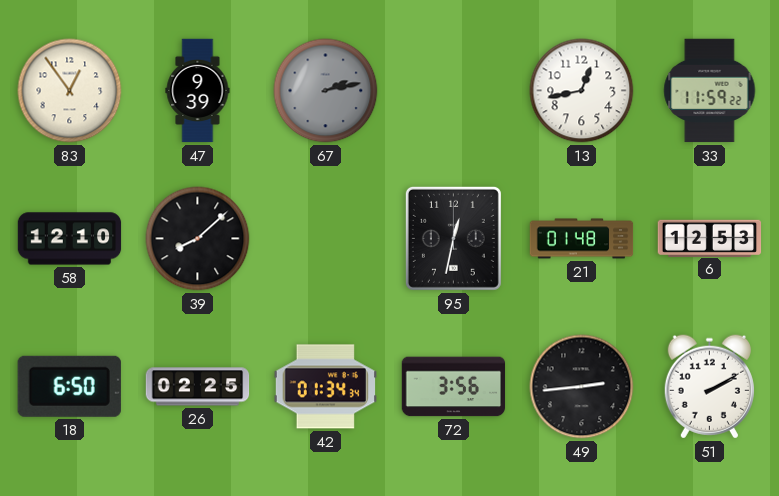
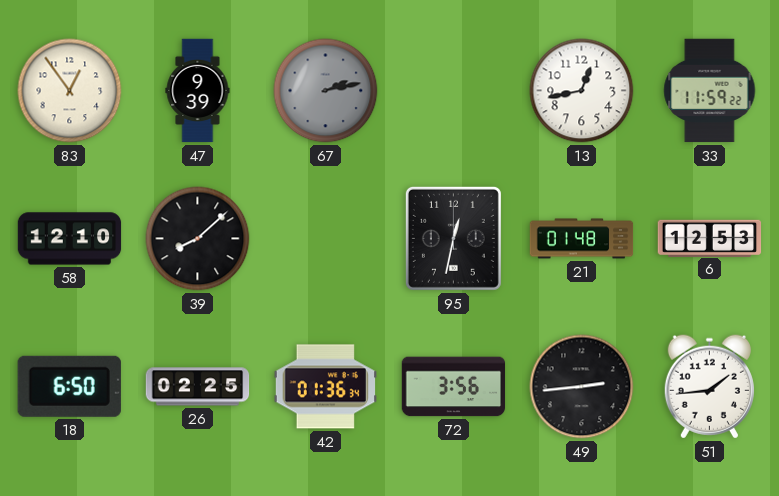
42: 01:34 -> 01:36
51: 2:10 -> 1:44
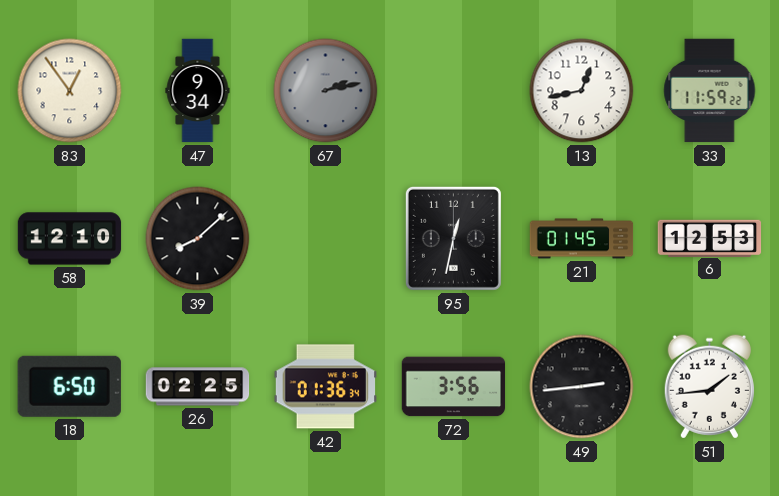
47: 9:39 -> 9:34
21: 01:48 -> 01:45
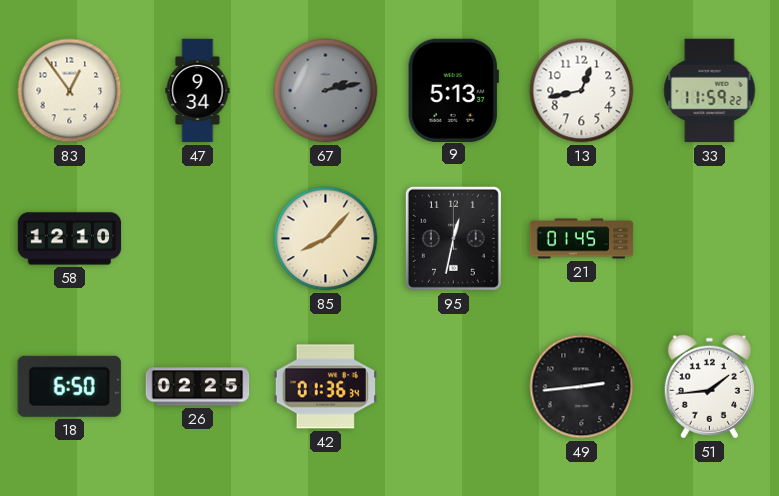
9: none -> 5:13
39: 8:08 -> none
85: none -> 8:07
6: 12:53 -> none
72: 3:56 -> none
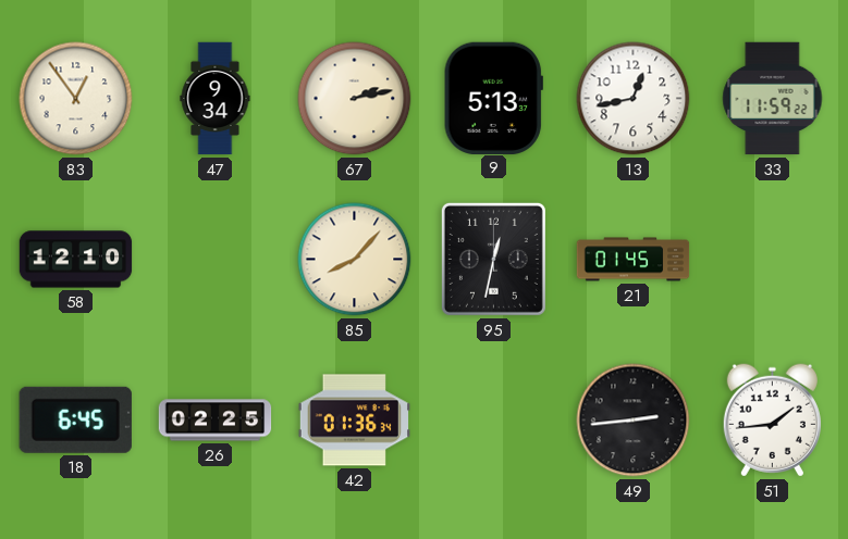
67 dial: grey -> cream
18: 6:50 -> 6:45
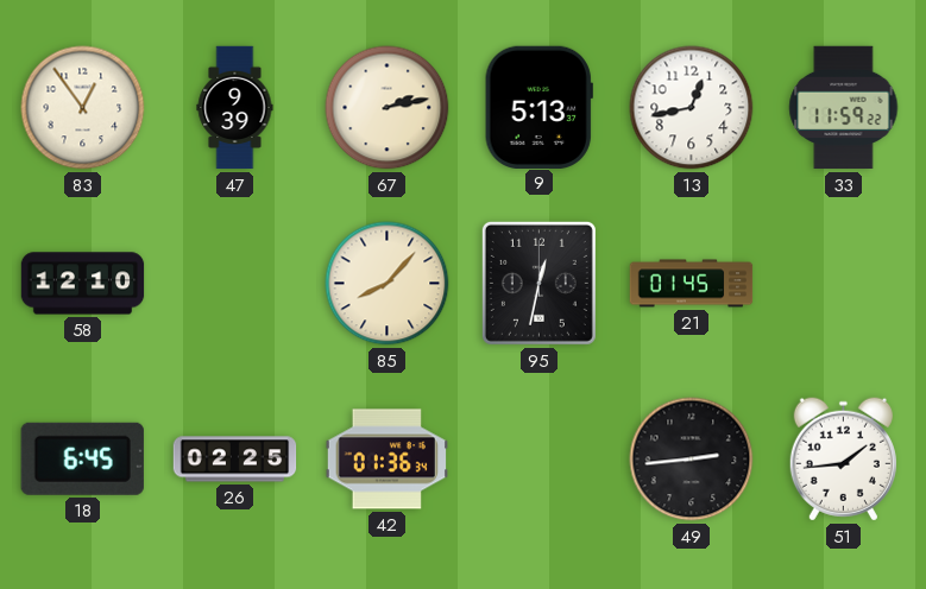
47: 9:34 -> 9:39
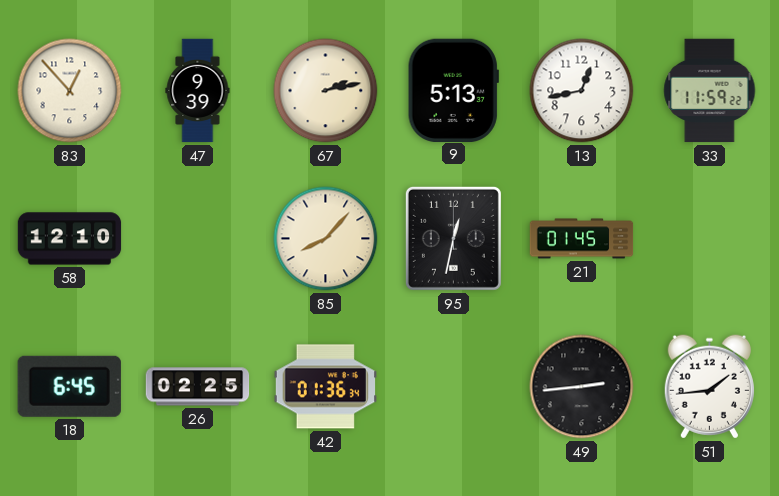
83: 12:54 -> 12:53
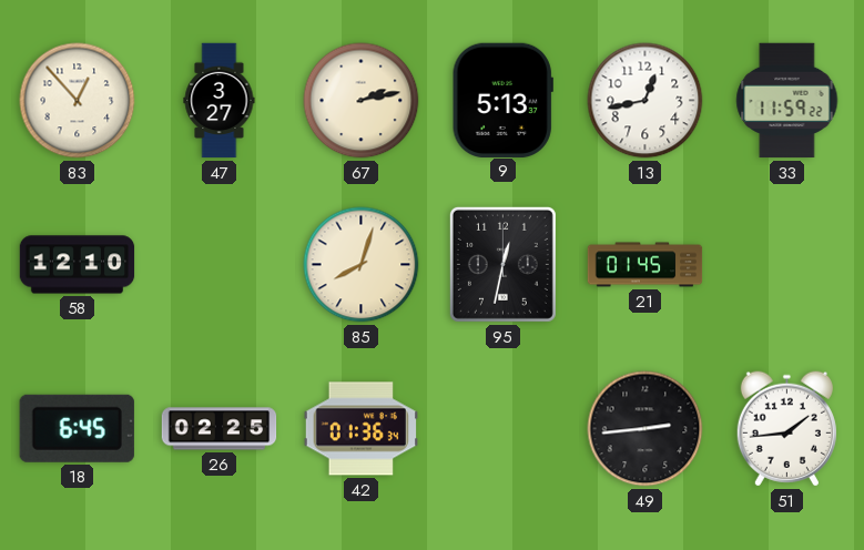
47: 9:39 -> 3:27
85: 8:07 -> 8:03
